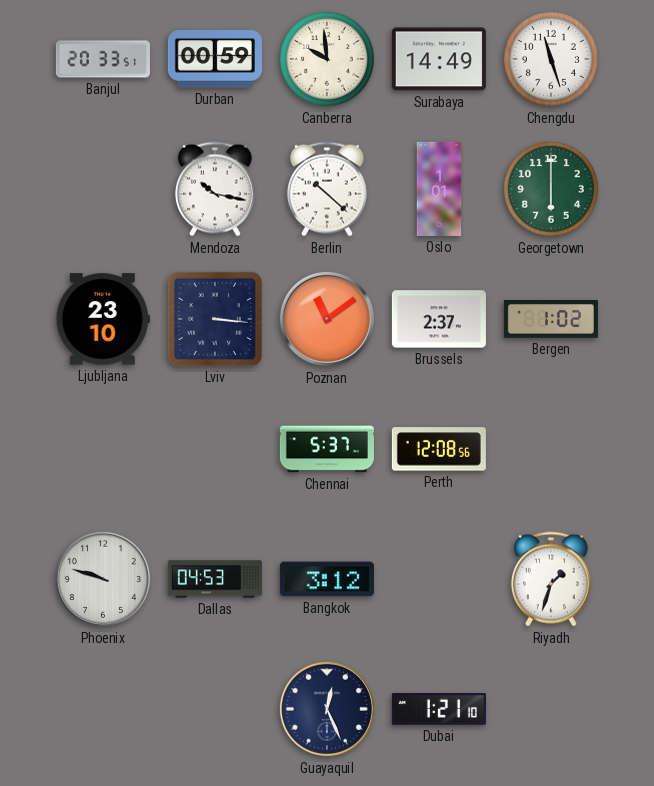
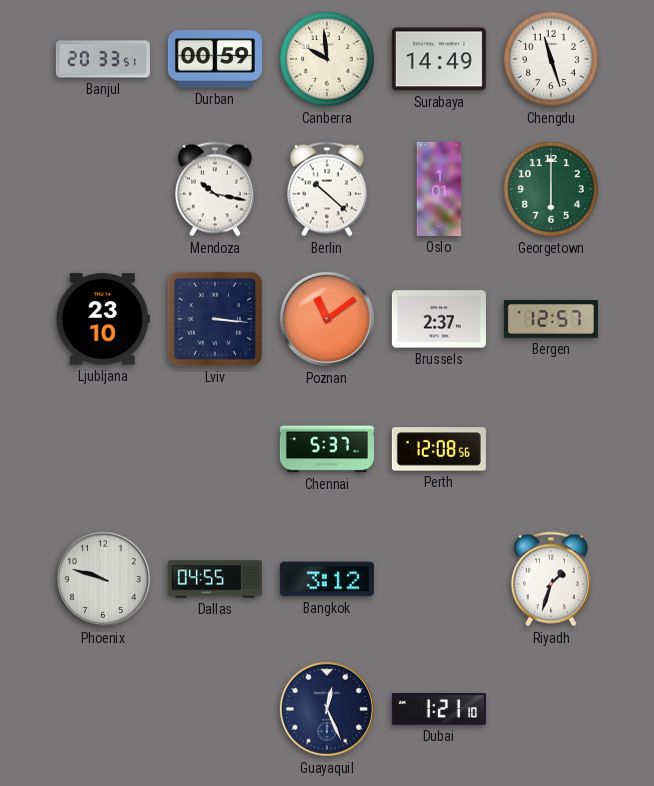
Bergen: 1:02 -> 12:57
Dallas: 04:53 -> 04:55
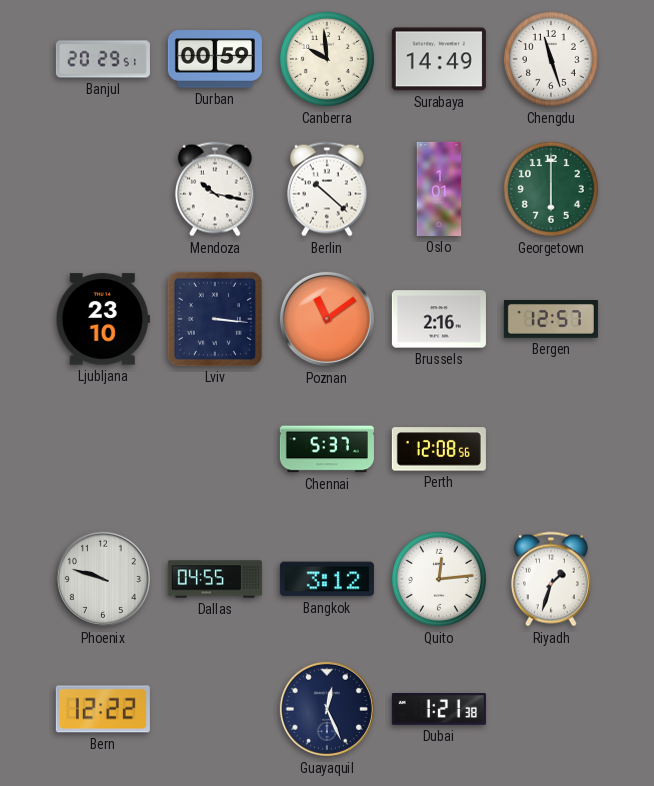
Banjul: 20:33 -> 20:29
Brussels: 2:37 -> 2:16
Quito: none -> 12:14
Bern: none -> 12:22
Dubai: 1:21:10 -> 1:21:38
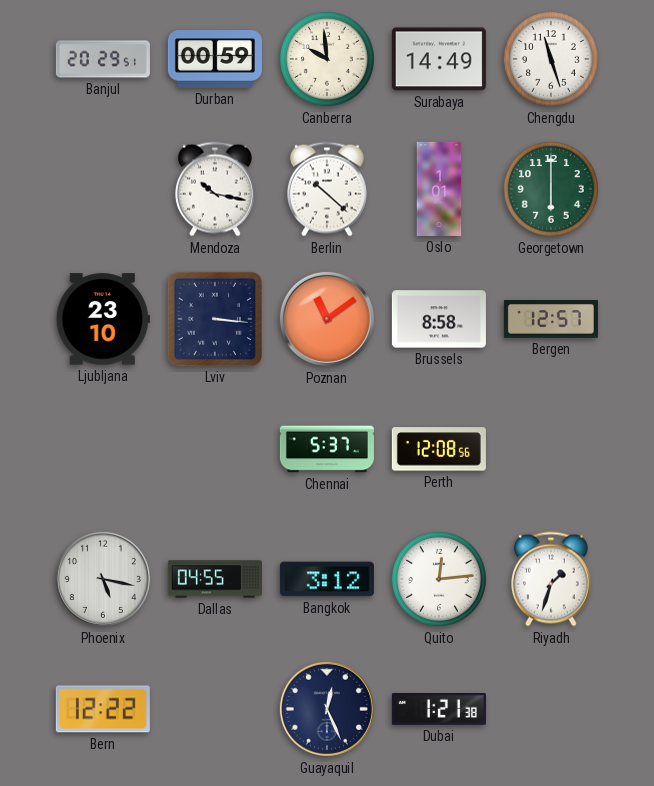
Brussels: 2:16 -> 8:58
Phoenix: 9:48 -> 5:17
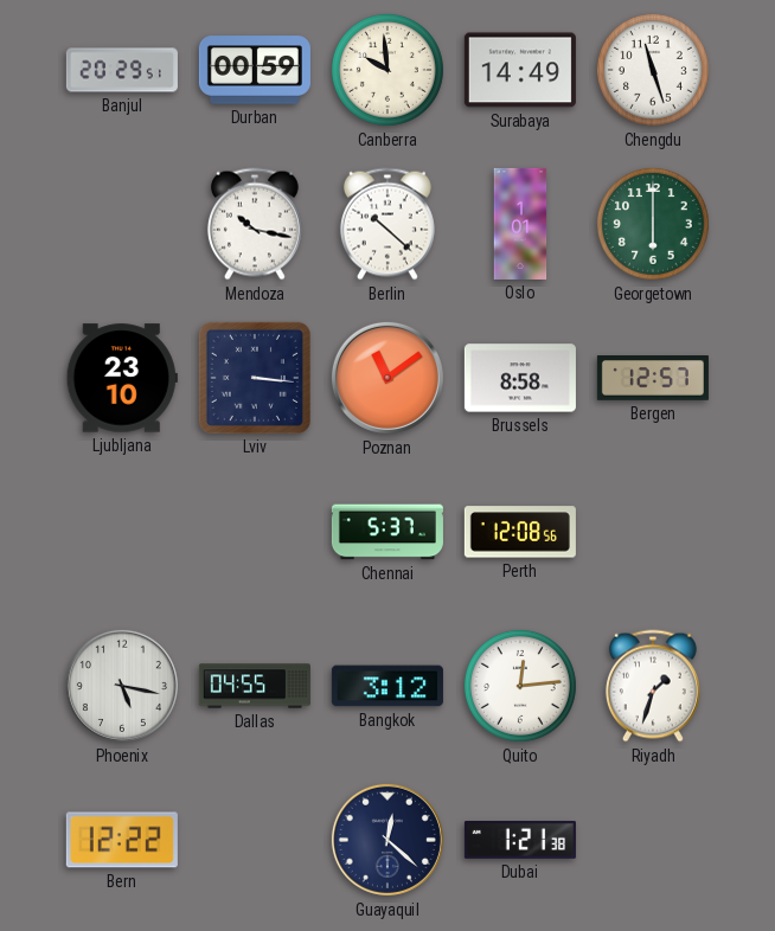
Guayaquil: 12:26 -> 12:22
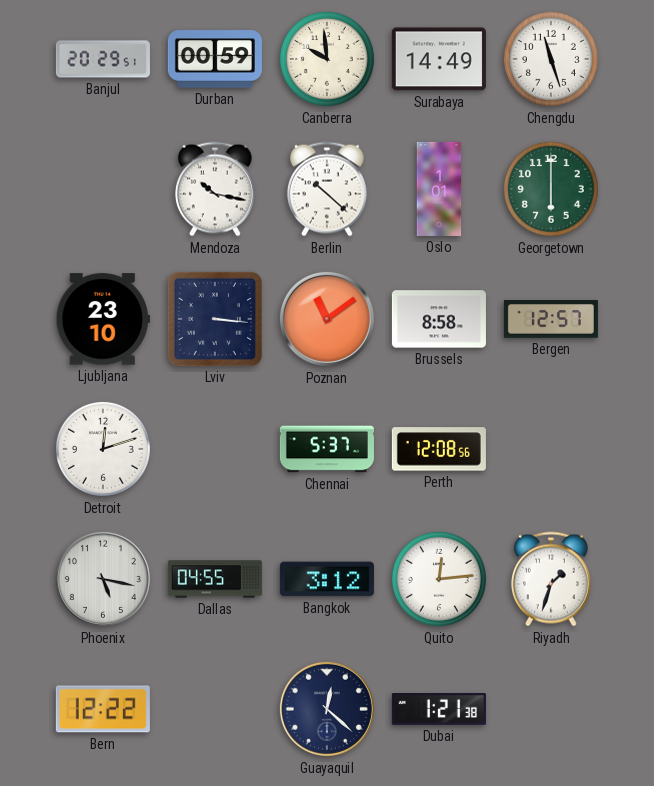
Detroit: none -> 12:12
